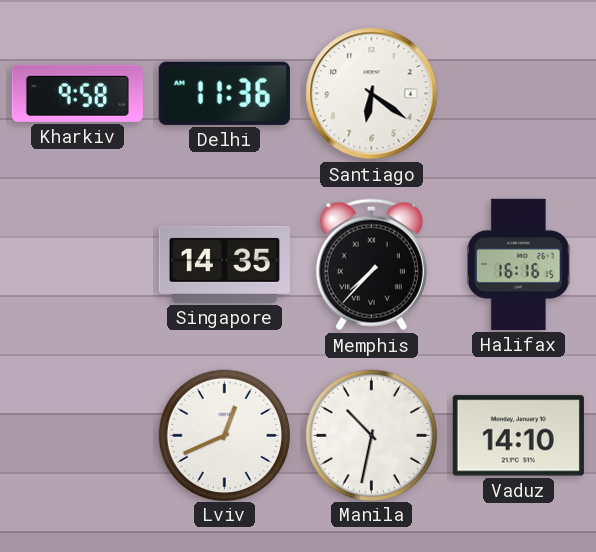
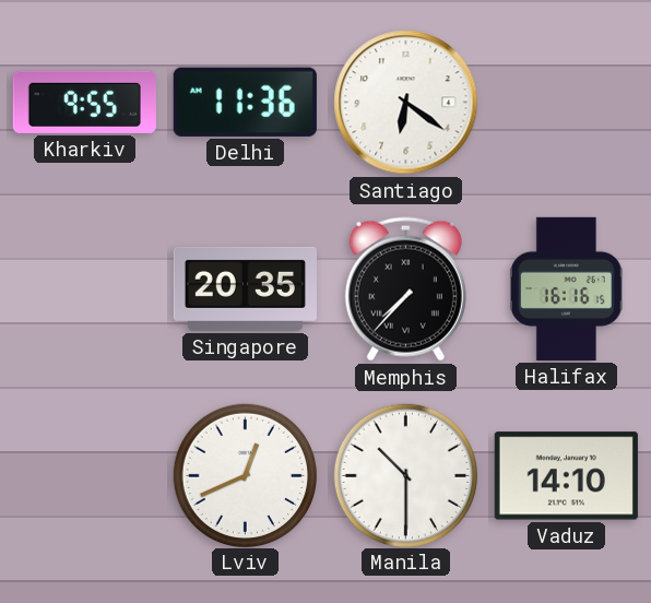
Kharkiv: 9:58 -> 9:55
Singapore: 14:35 -> 20:35
Manila: 10:32 -> 10:30
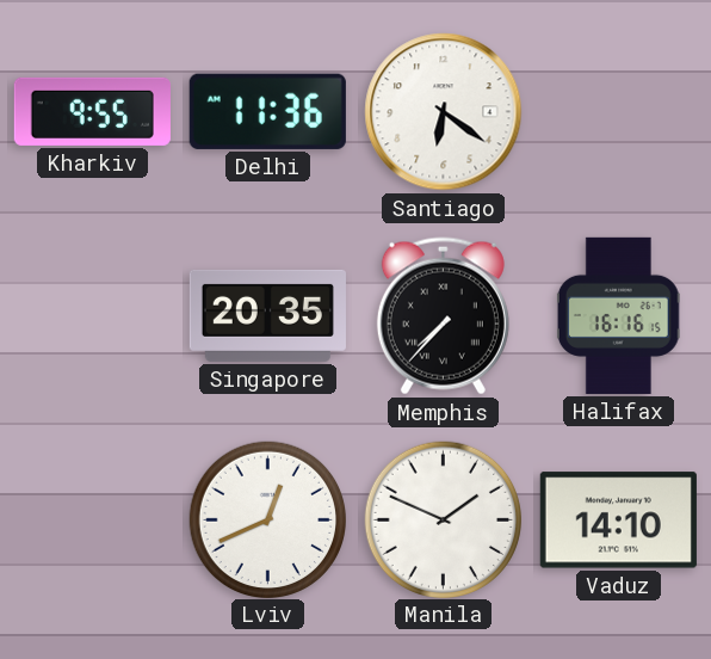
Manila: 10:30 -> 1:49
